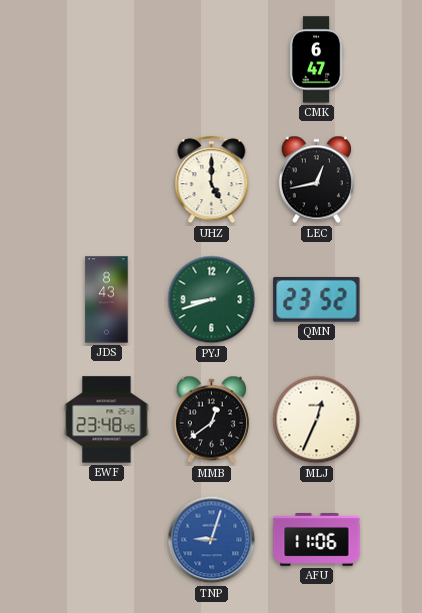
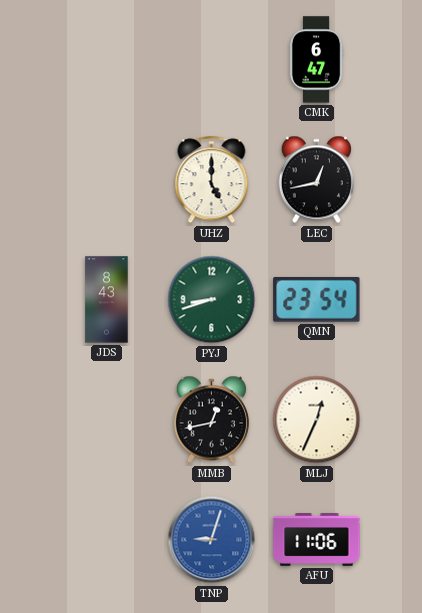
QMN: 23:52 -> 23:54
EWF: 23:48 -> none
MMB: 12:39 -> 12:43
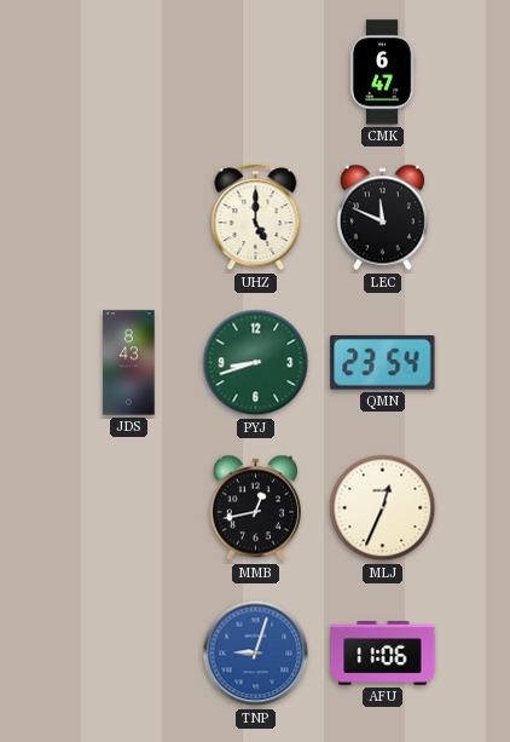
LEC: 12:43 -> 11:49
